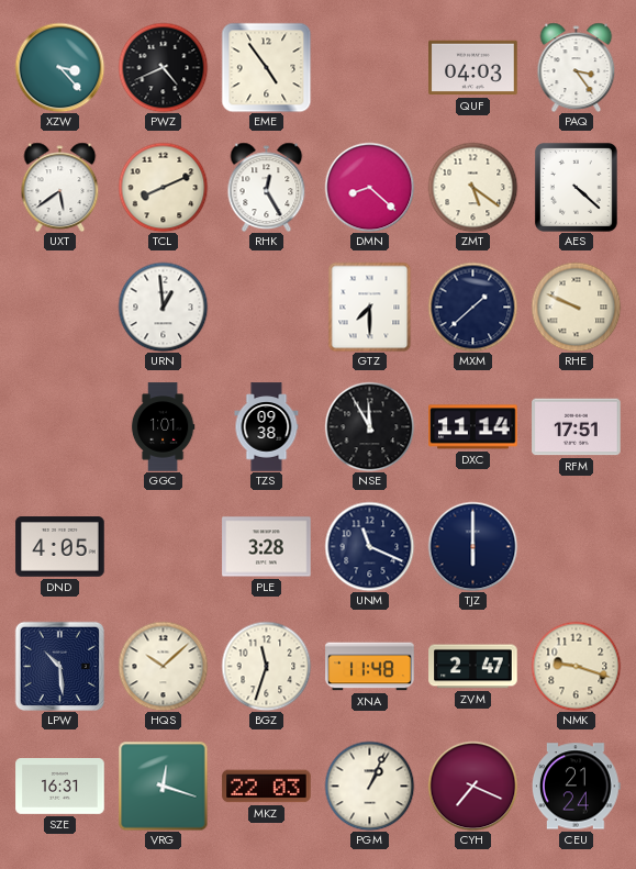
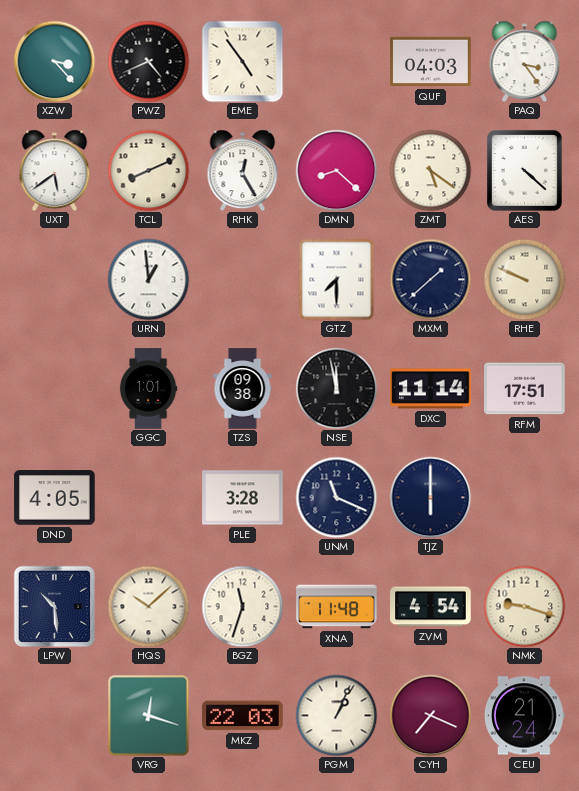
NSE: 11:55 -> 11:58
ZVM: 2:47 -> 4:54
SZE: 16:31 -> none
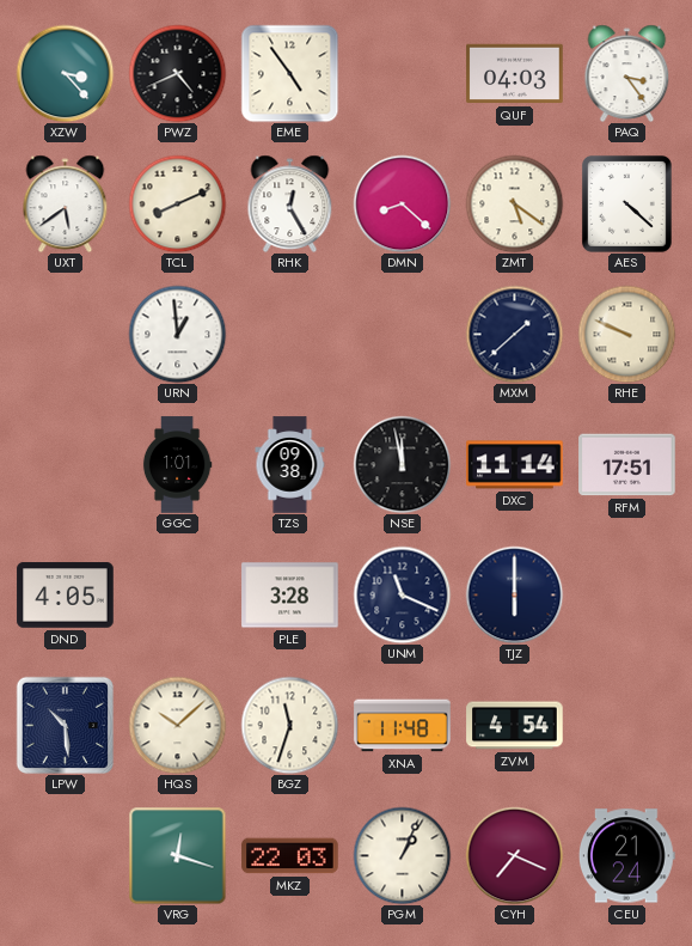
GTZ: 7:30 -> none
NMK: 9:18 -> none
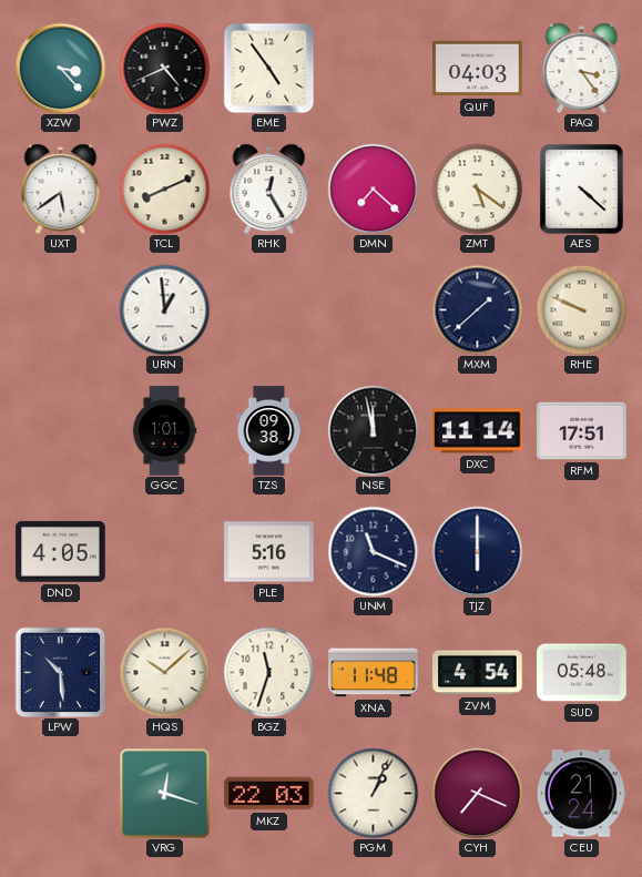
DMN: 8:22 -> 7:22
PLE: 3:28 -> 5:16
SUD: none -> 05:48
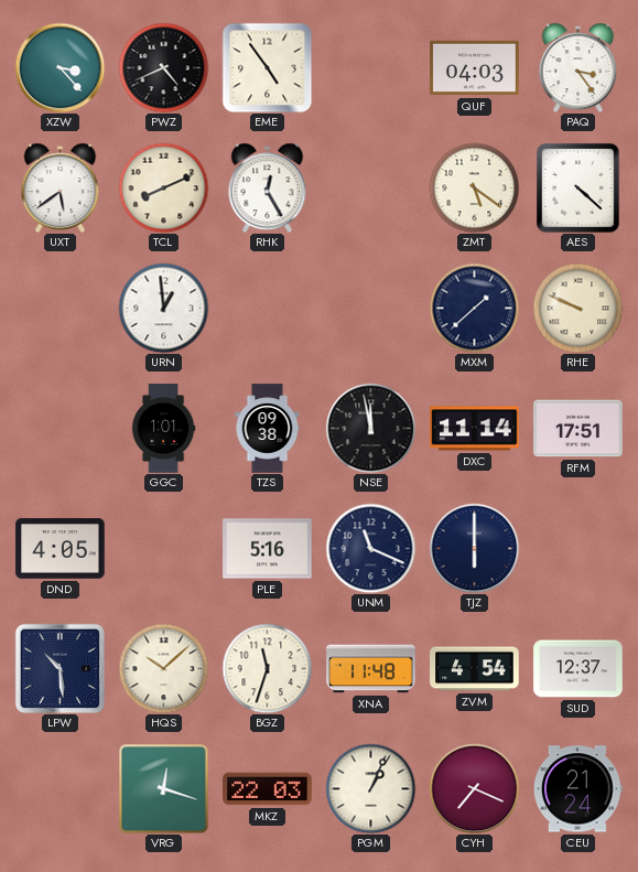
DMN: 7:22 -> none
SUD: 05:48 -> 12:37
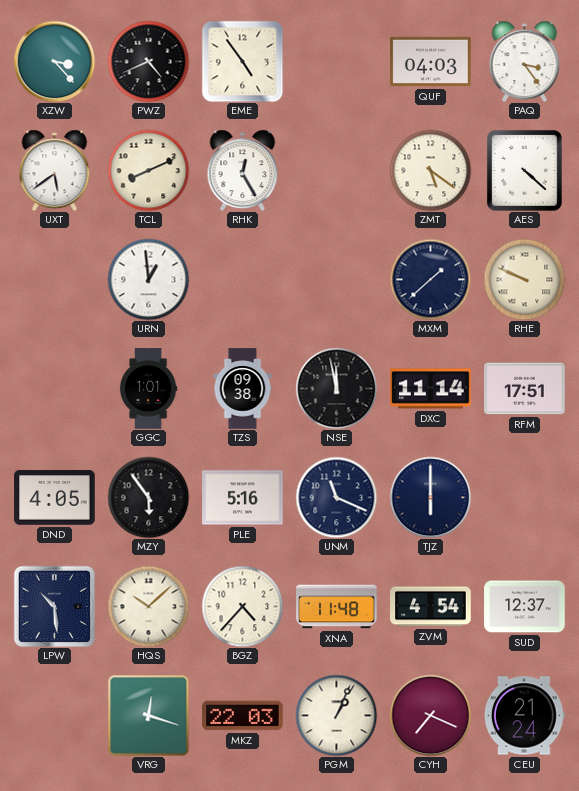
MZY: none -> 5:54
BGZ: 11:33 -> 4:37
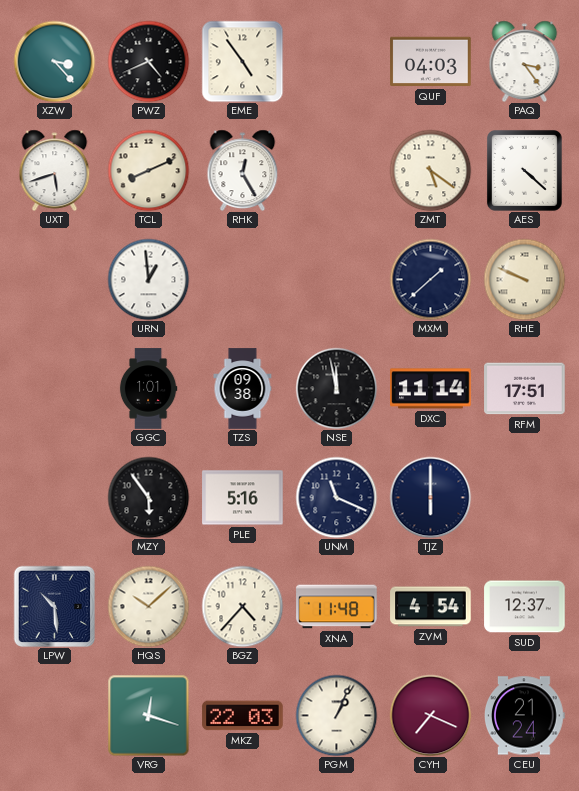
UXT: 5:39 -> 5:42
DND: 4:05 -> none
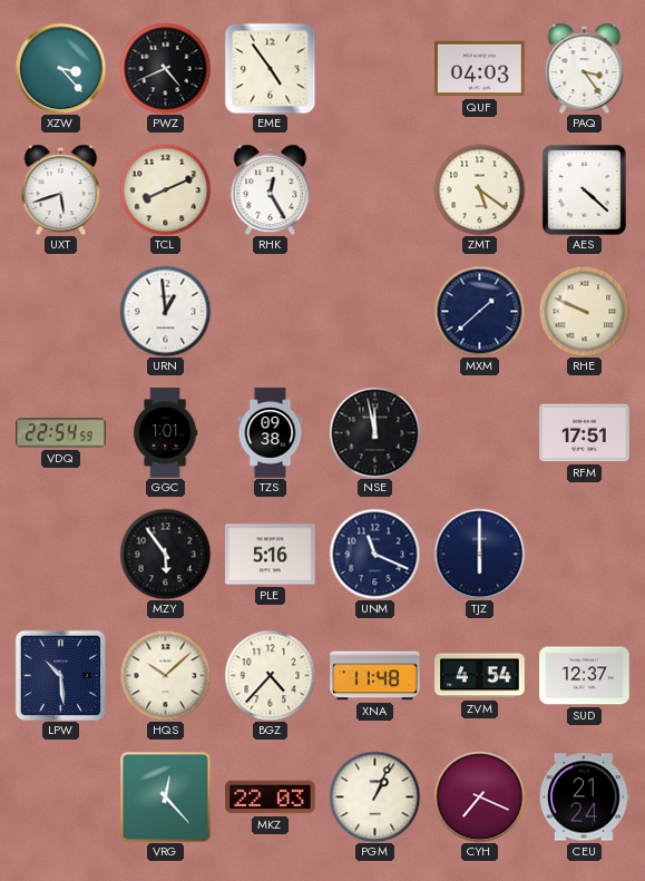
VDQ: none -> 22:54
DXC: 11:14 -> none
VRG: 12:18 -> 12:23
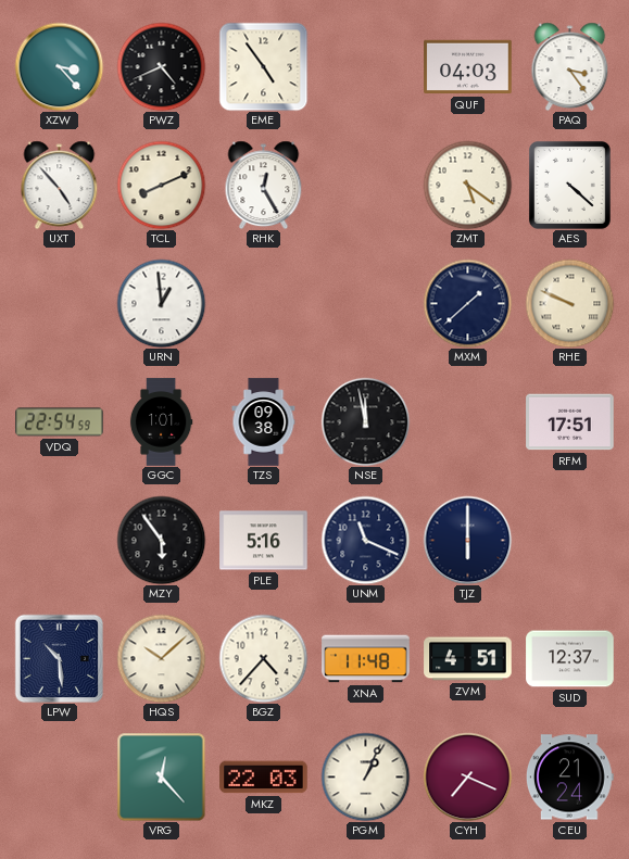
UXT: 5:42 -> 4:53
ZVM: 4:54 -> 4:51
